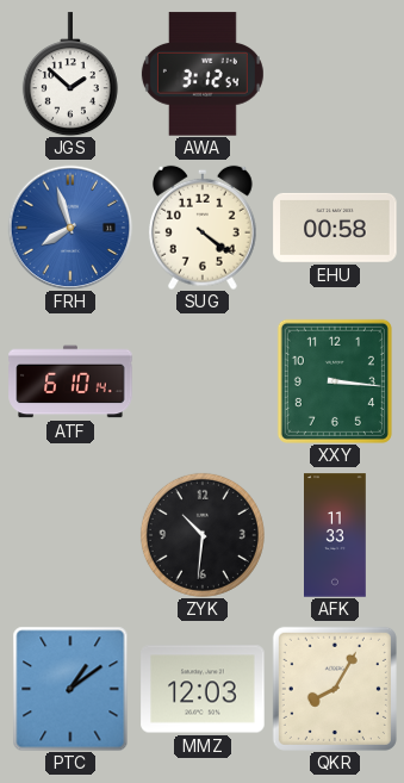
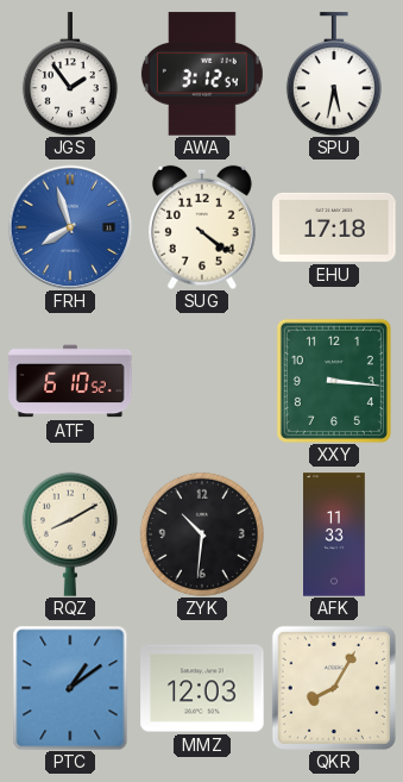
JGS: 1:52 -> 1:54
SPU: none -> 5:32
EHU: 00:58 -> 17:18
ATF: 6:10:14 -> 6:10:52
RQZ: none -> 8:10
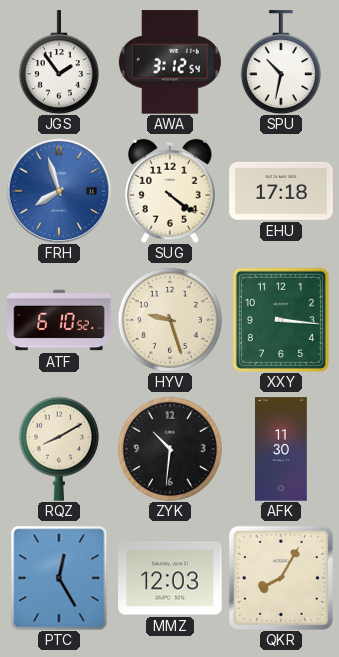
SPU: 5:32 -> 10:32
HYV: none -> 9:27
AFK: 11:33 -> 11:30
PTC: 1:09 -> 12:25
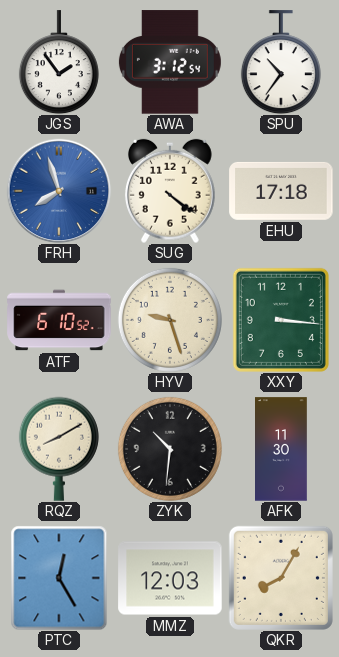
SPU: 10:32 -> 10:36
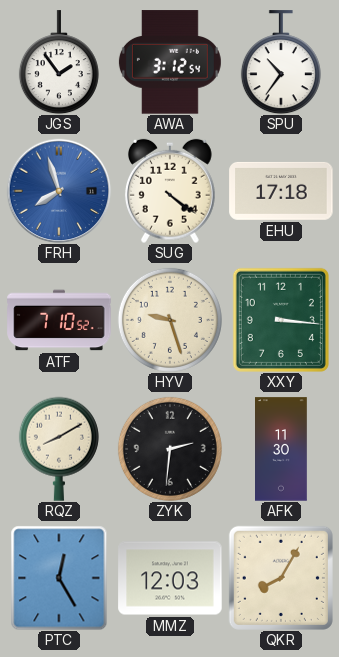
ATF: 6:10 -> 7:10
ZYK: 10:31 -> 2:31
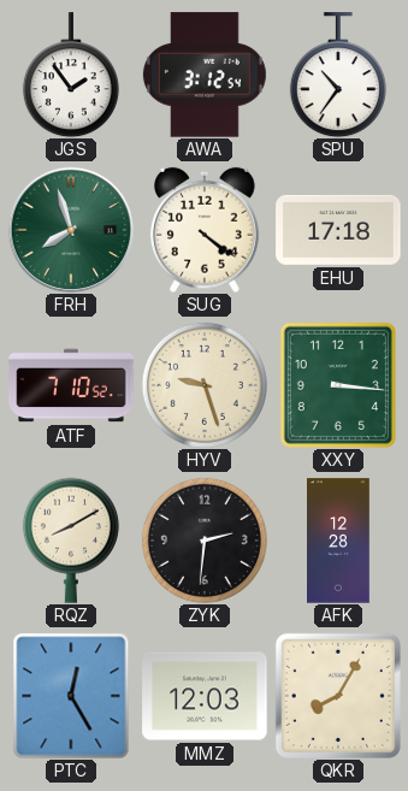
FRH dial: blue -> green
AFK: 11:30 -> 12:28
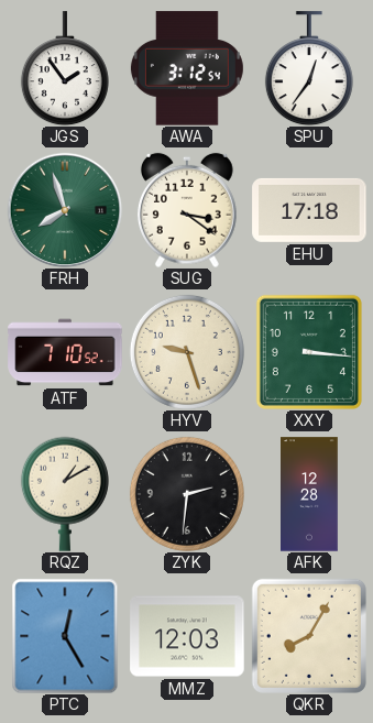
SPU: 10:36 -> 12:36
SUG: 4:21 -> 3:21
RQZ: 8:10 -> 1:10
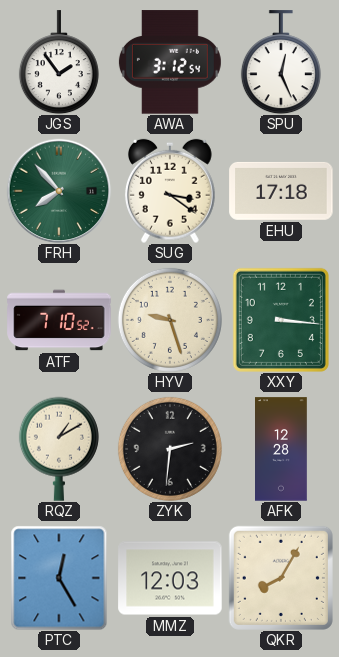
SPU: 12:36 -> 12:26
FRH: 7:57 -> 7:53
